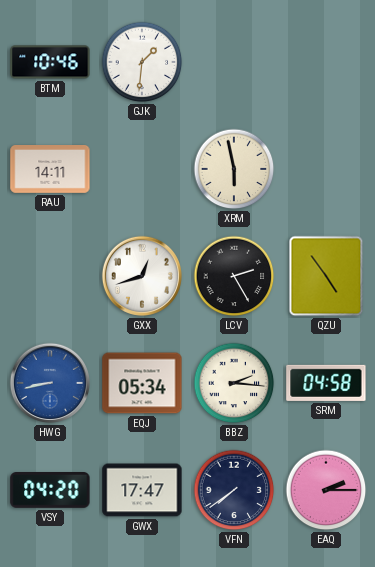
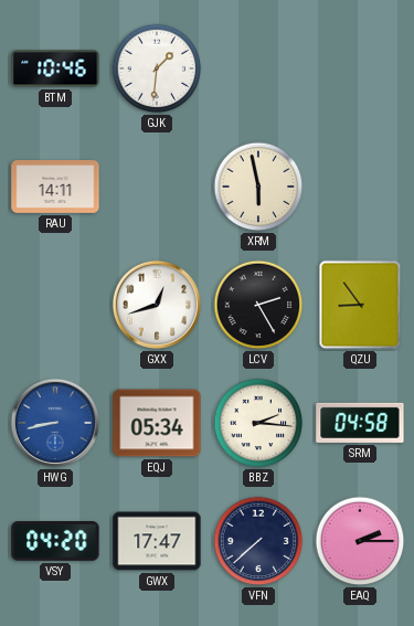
QZU: 4:54 -> 8:54
VFN: 7:39 -> 7:38
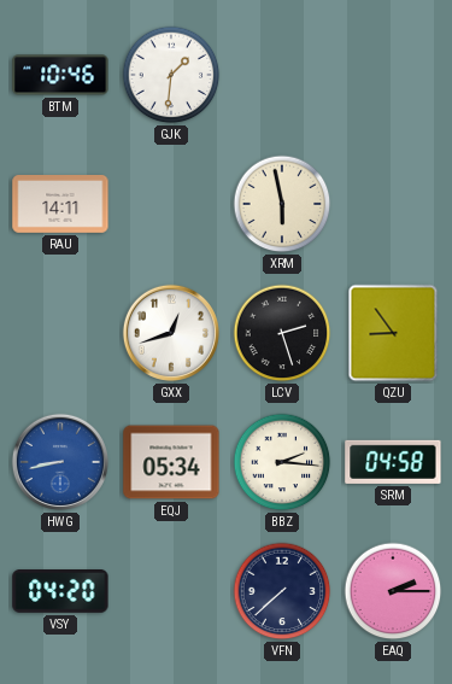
LCV: 2:25 -> 2:27
GWX: 17:47 -> none
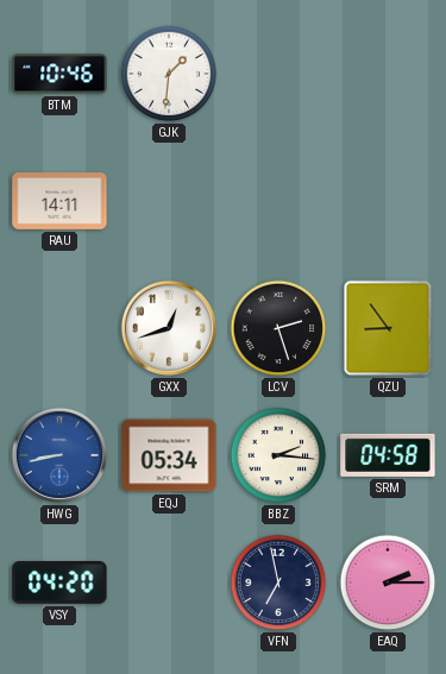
XRM: 5:58 -> none
VFN: 7:38 -> 6:58
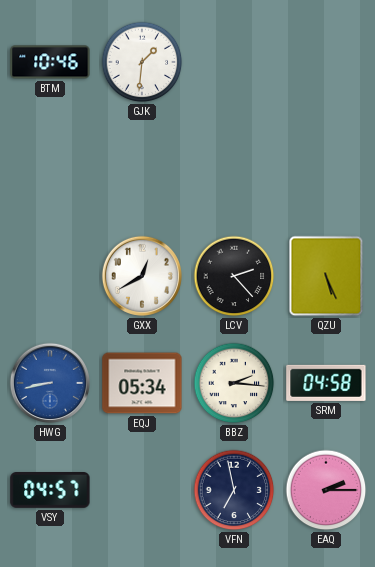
RAU: 14:11 -> none
GXX: 12:42 -> 12:40
LCV: 2:27 -> 2:23
QZU: 8:54 -> 5:26
VSY: 04:20 -> 04:57
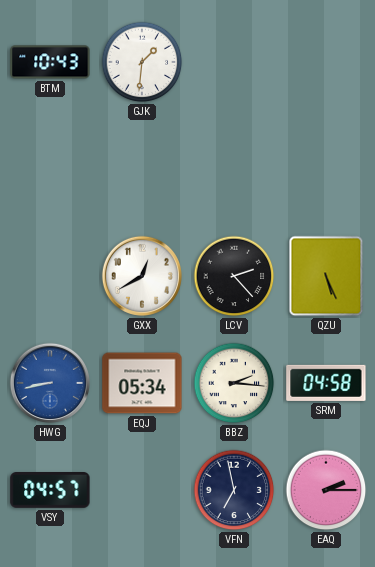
BTM: 10:46 -> 10:43
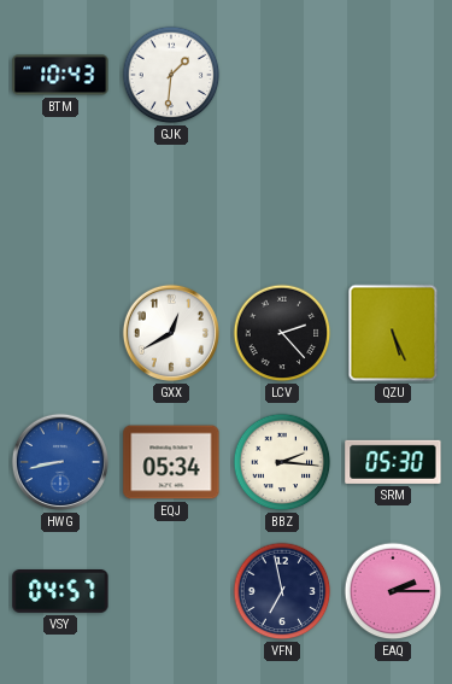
SRM: 04:58 -> 05:30
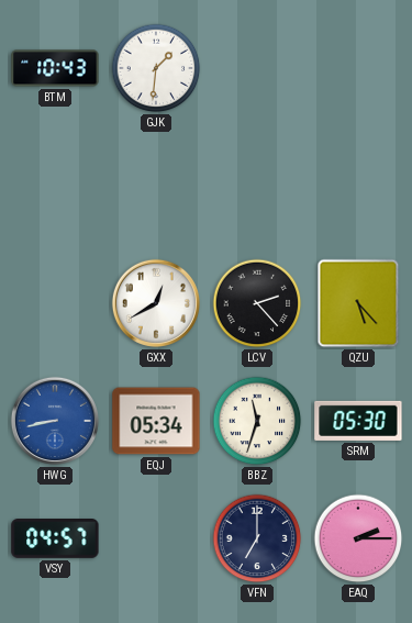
QZU: 5:26 -> 5:23
BBZ: 2:16 -> 11:33
VFN: 6:58 -> 7:00
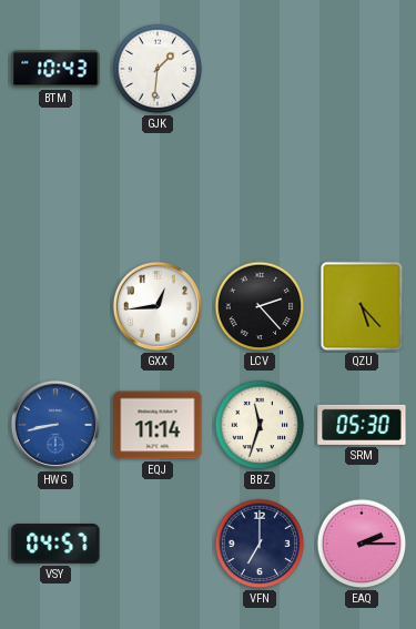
GXX: 12:40 -> 12:44
EQJ: 05:34 -> 11:14
